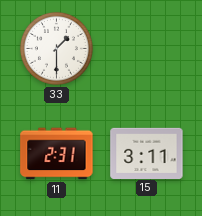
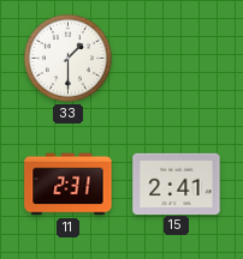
15: 3:11 -> 2:41
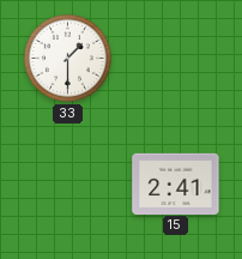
11: 2:31 -> none
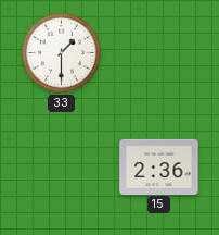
15: 2:41 -> 2:36
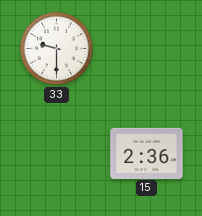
33: 1:30 -> 9:30
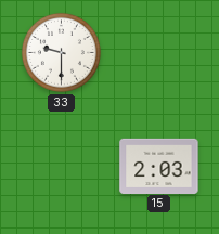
15: 2:36 -> 2:03
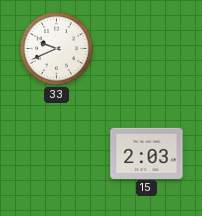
33: 9:30 -> 9:41
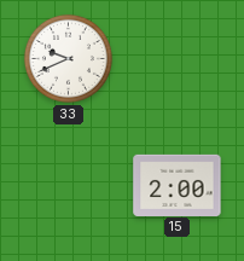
15: 2:03 -> 2:00
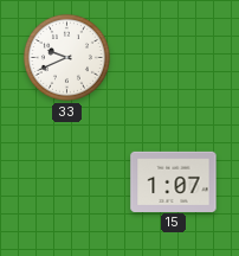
15: 2:00 -> 1:07
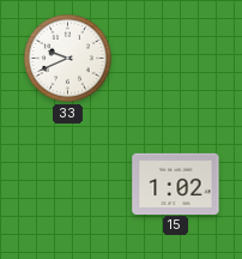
15: 1:07 -> 1:02
